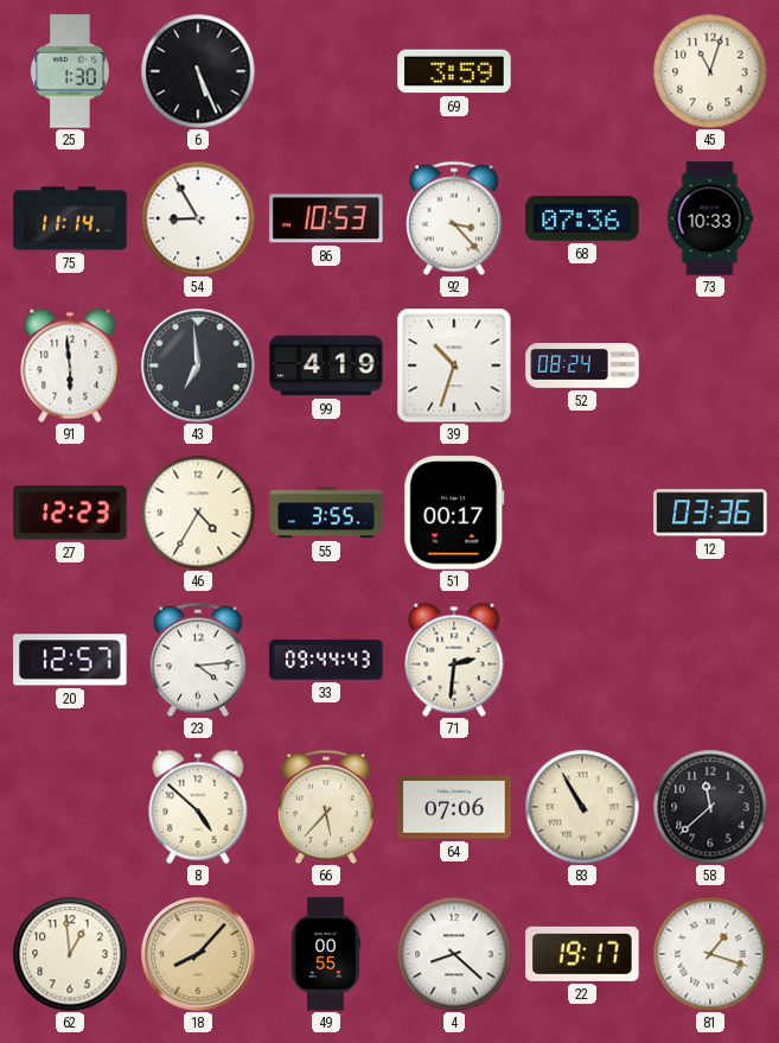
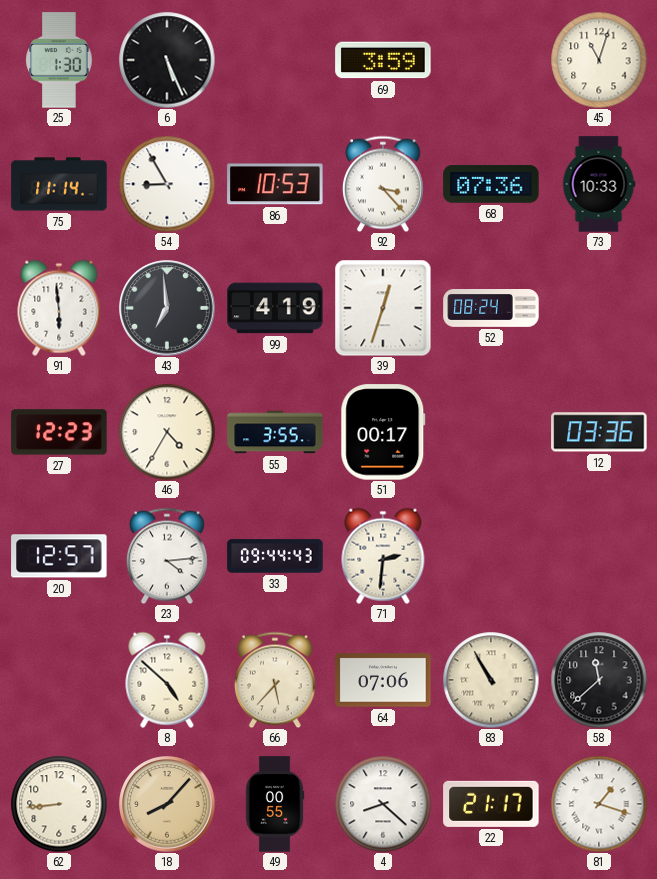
39: 10:33 -> 12:33
62: 12:59 -> 8:44
22: 19:17 -> 21:17
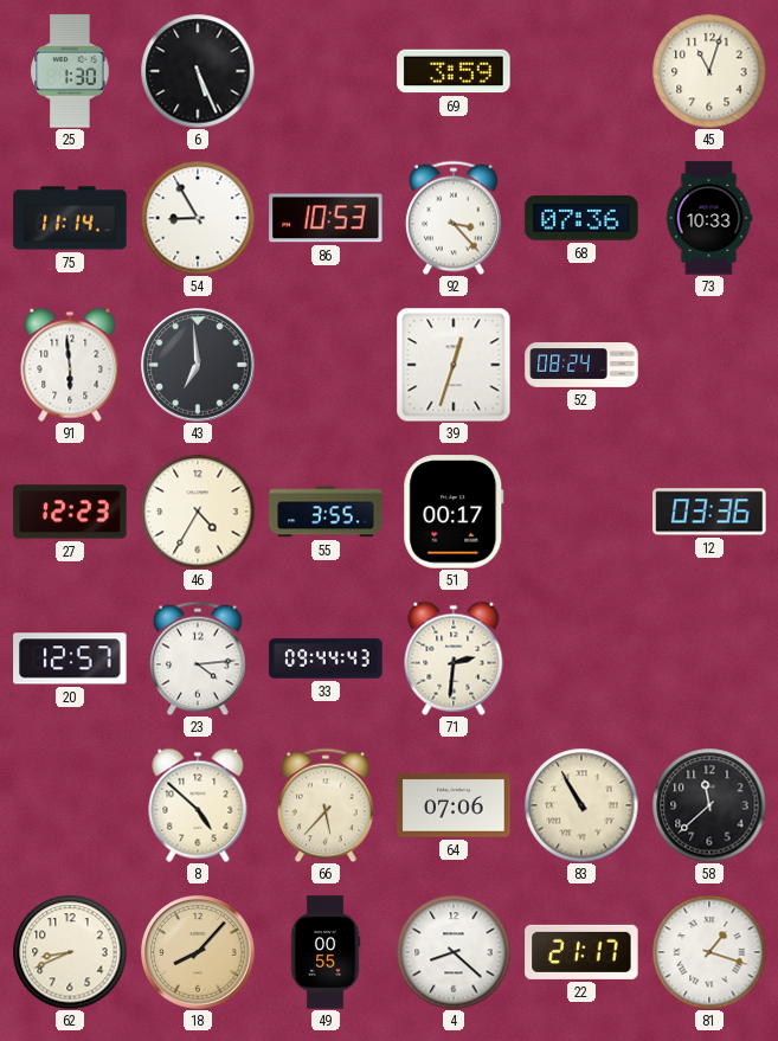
99: 4:19 -> none
62: 8:44 -> 8:41
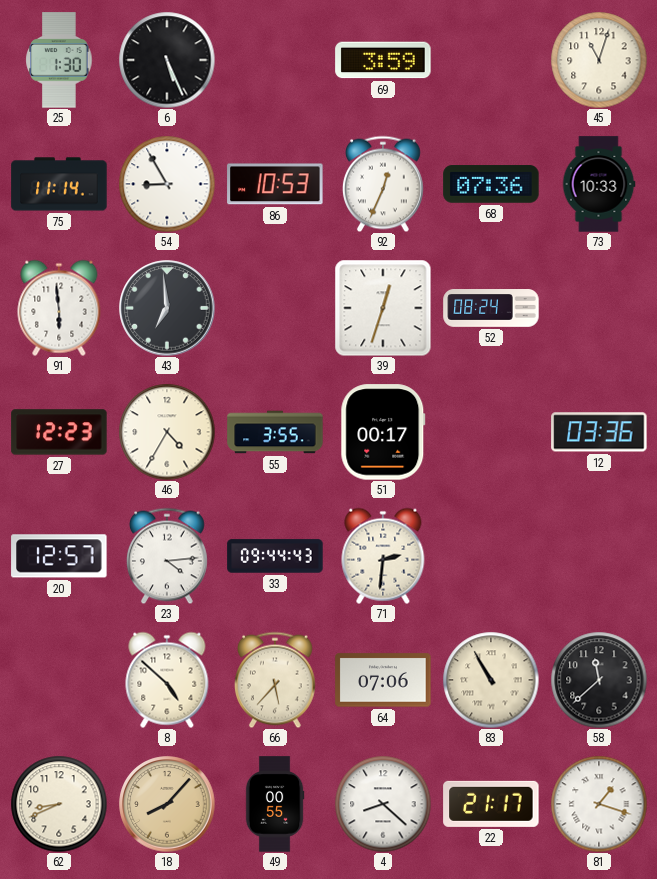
92: 3:23 -> 12:34
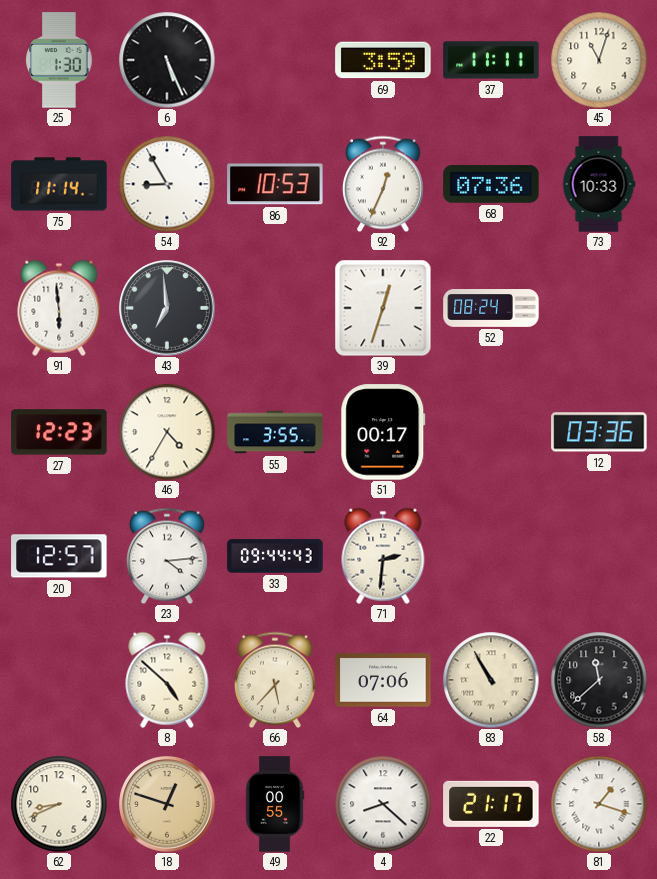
37: none -> 11:11
18: 8:07 -> 12:48
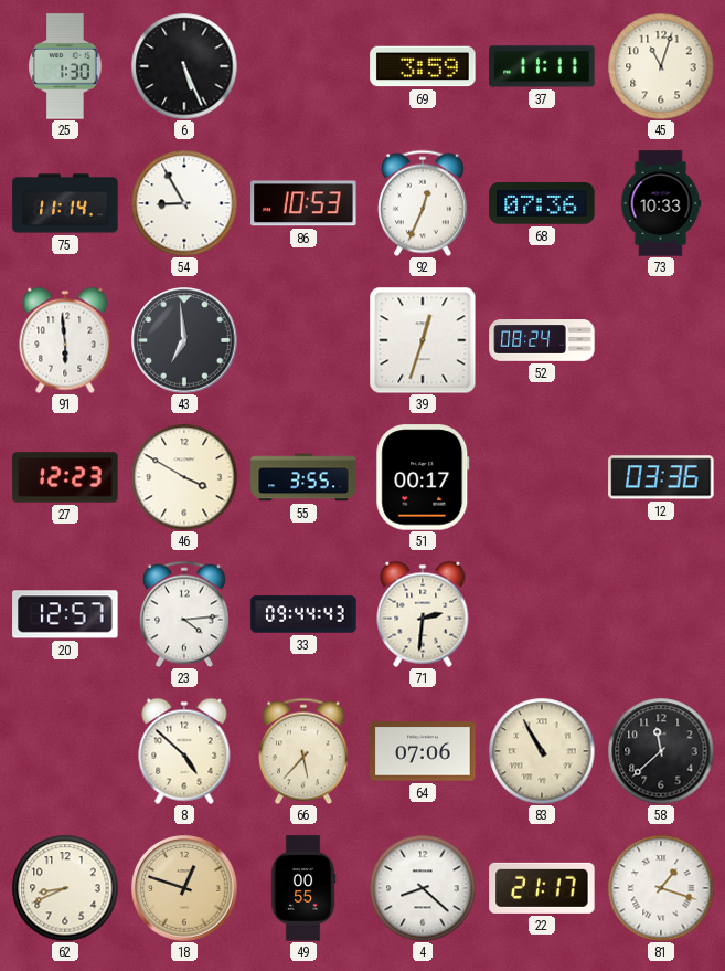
46: 4:35 -> 3:50
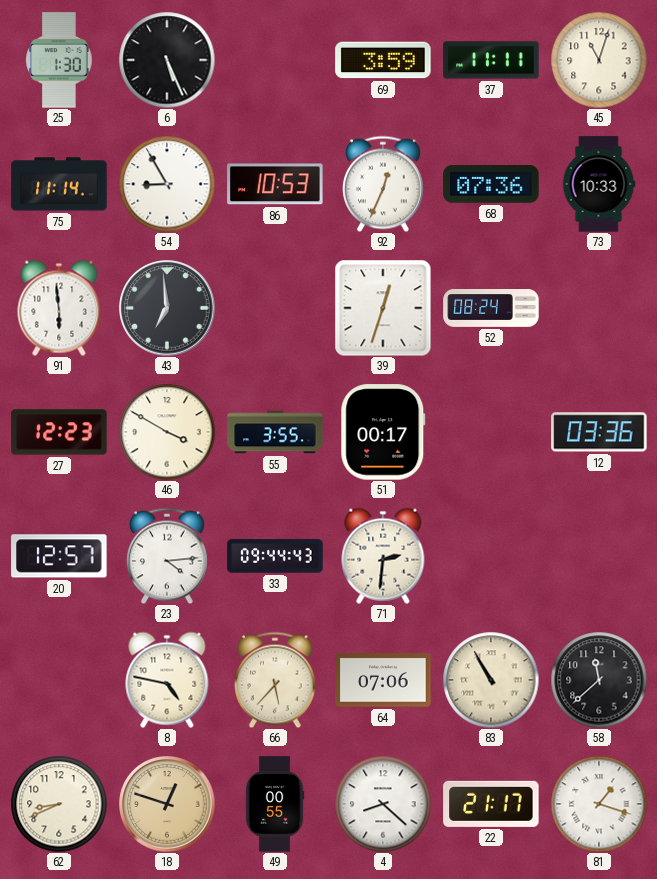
8: 4:52 -> 4:47
